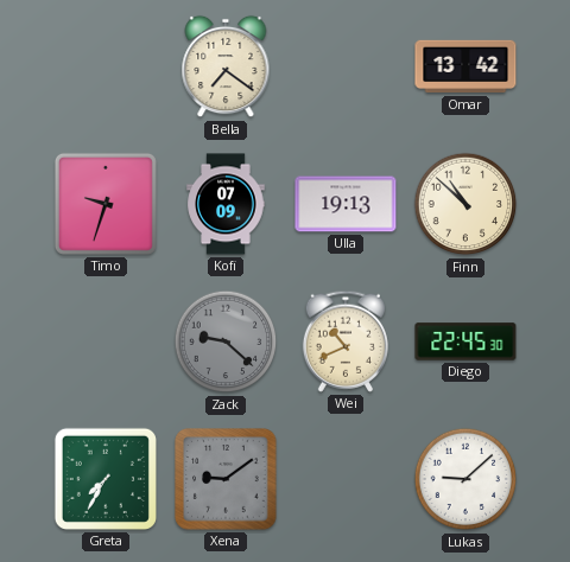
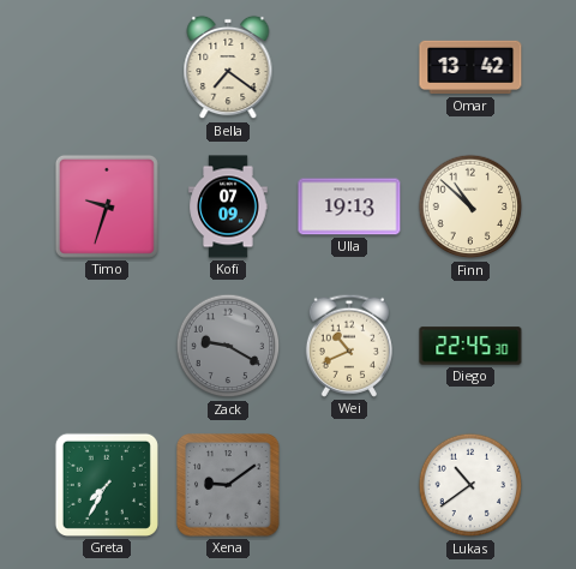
Zack: 9:22 -> 9:20
Lukas: 9:08 -> 10:39
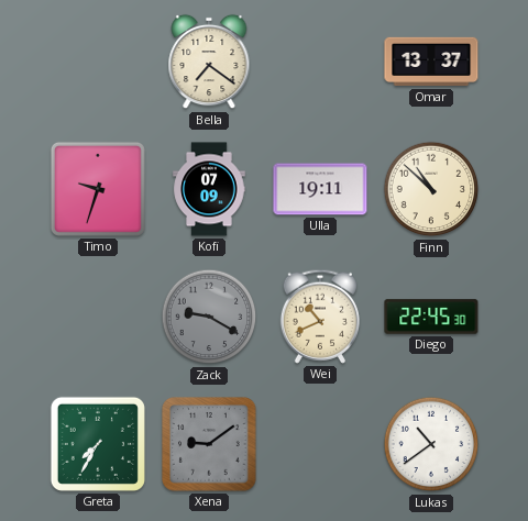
Omar: 13:42 -> 13:37
Ulla: 19:13 -> 19:11
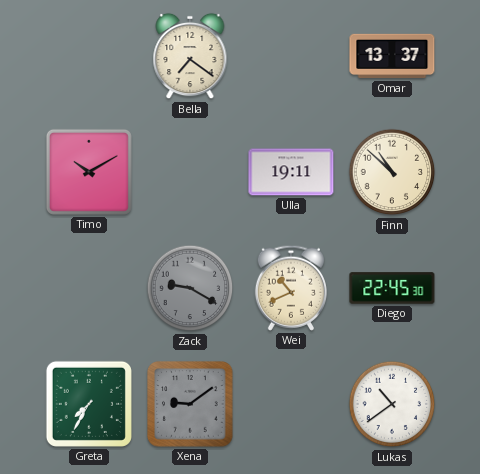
Timo: 9:33 -> 10:10
Kofi: 07:09 -> none
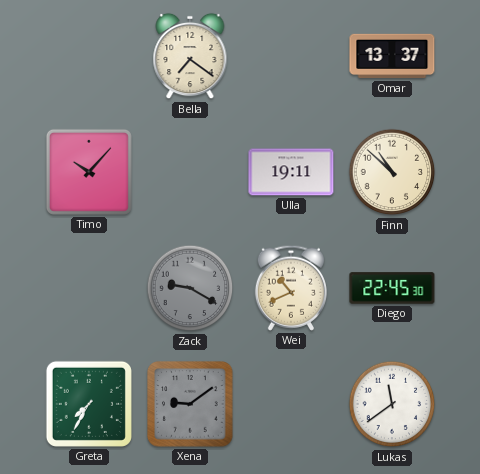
Timo: 10:10 -> 10:07
Lukas: 10:39 -> 11:39
